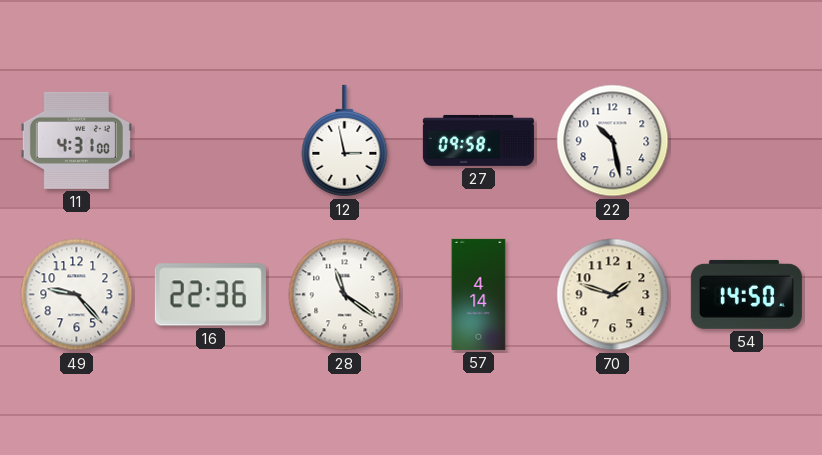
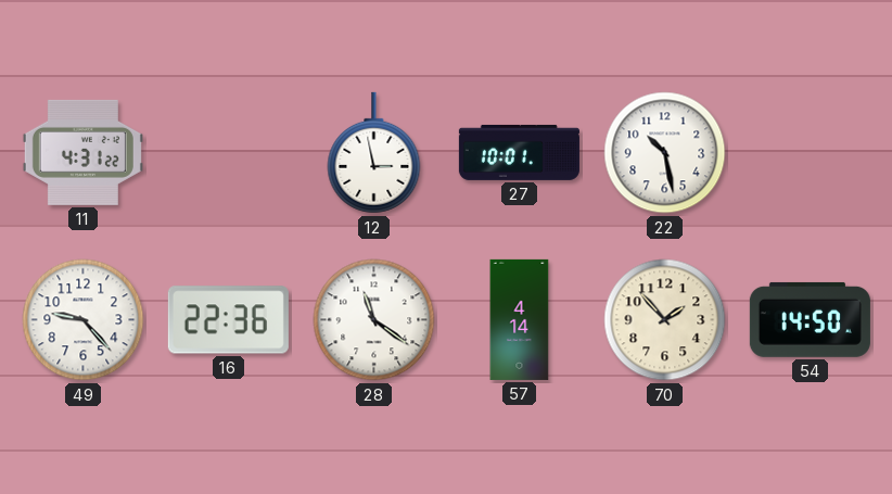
11: 4:31:00 -> 4:31:22
27: 09:58 -> 10:01
70: 1:48 -> 1:53
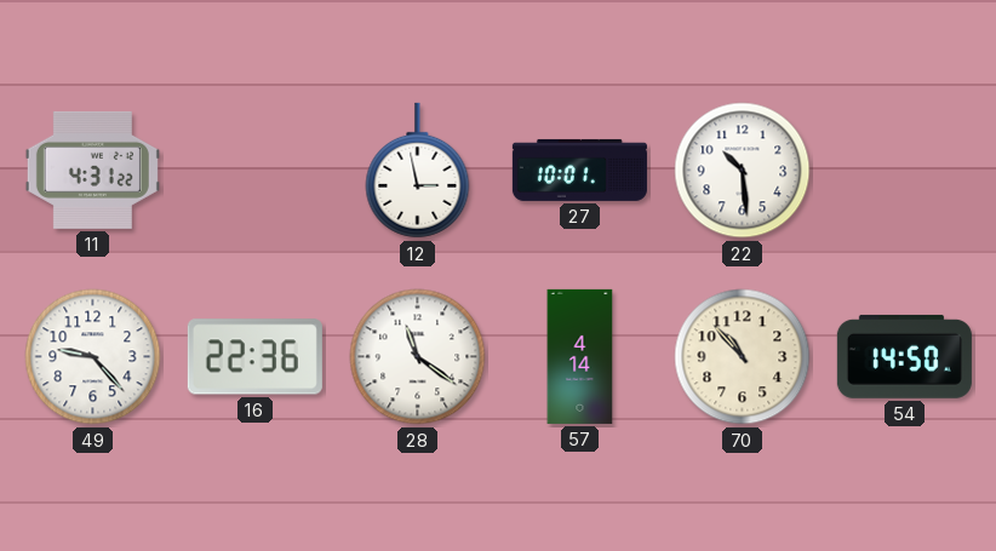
22: 10:28 -> 10:29
70: 1:53 -> 10:53
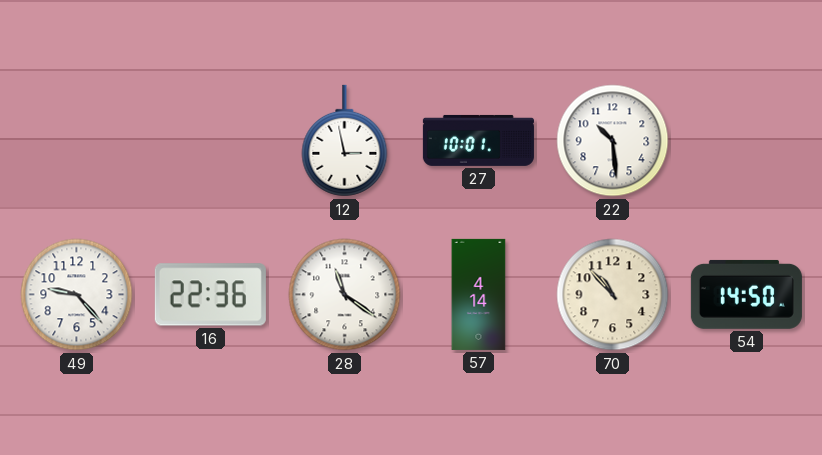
11: 4:31 -> none
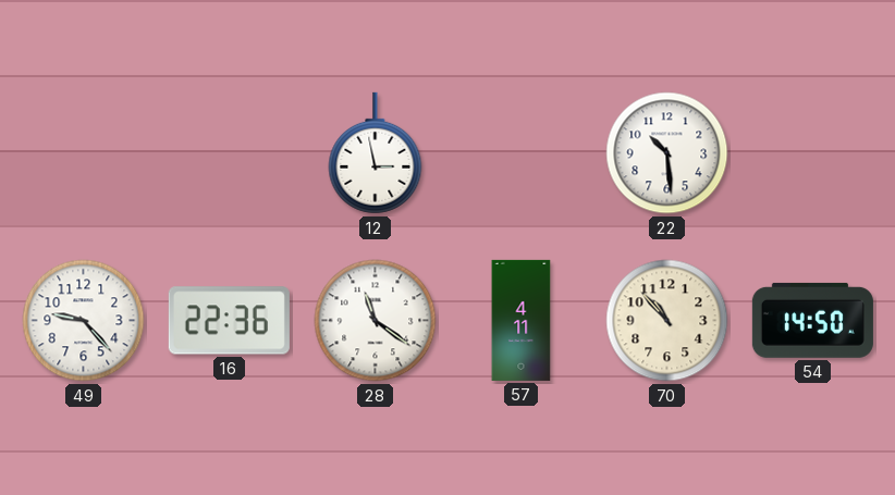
27: 10:01 -> none
57: 4:14 -> 4:11
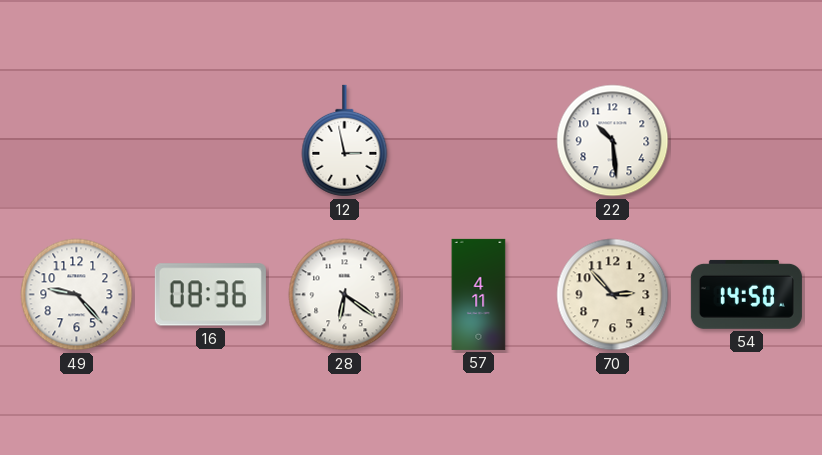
16: 22:36 -> 08:36
28: 11:21 -> 6:21
70: 10:53 -> 2:53
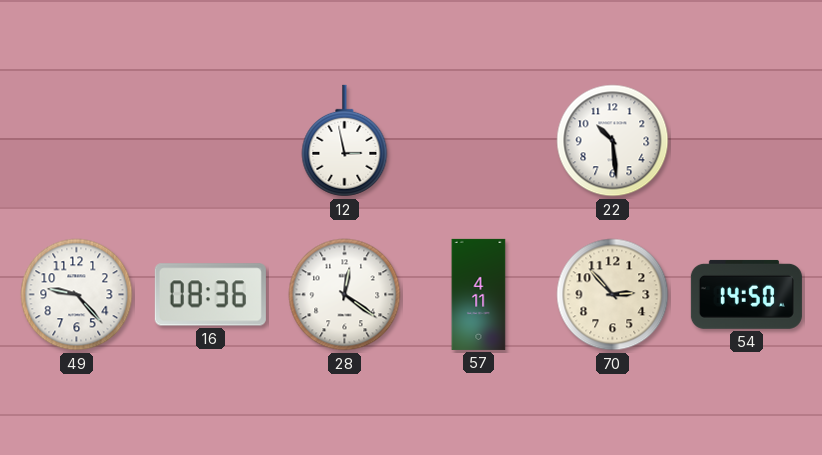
28: 6:21 -> 12:21
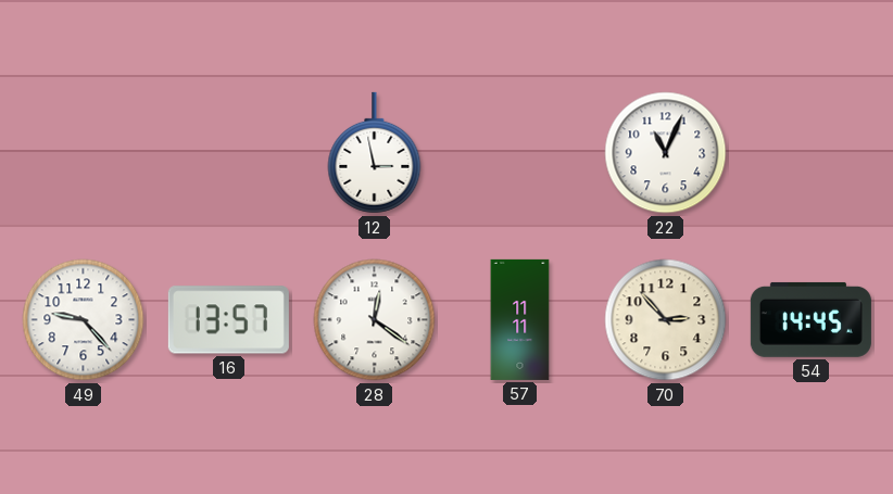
22: 10:29 -> 11:04
16: 08:36 -> 13:57
57: 4:11 -> 11:11
54: 14:50 -> 14:45
